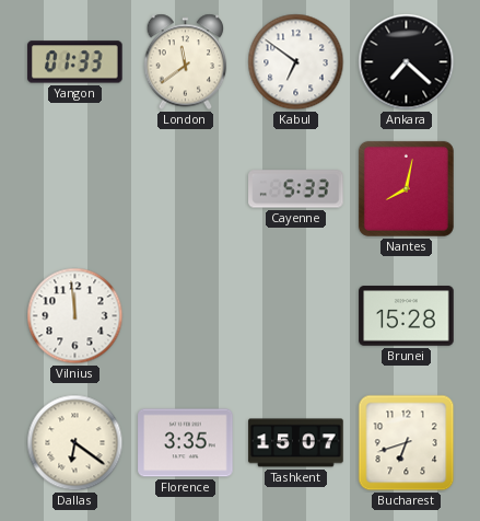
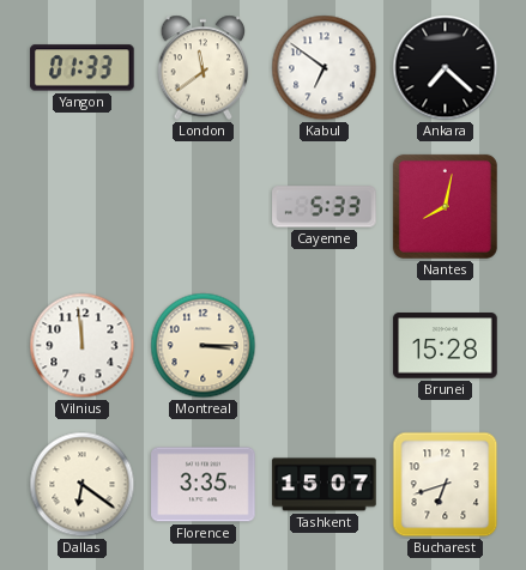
Montreal: none -> 3:15
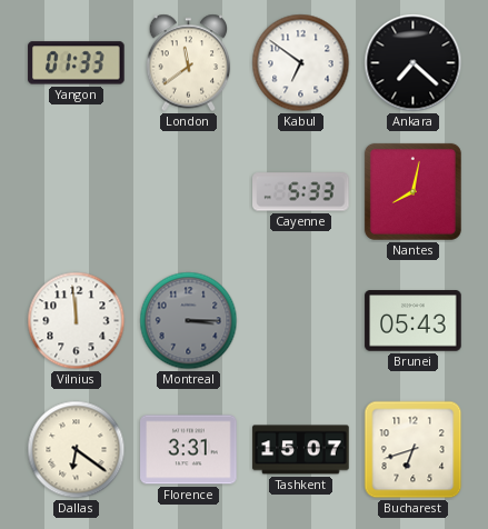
Montreal dial: cream -> grey
Brunei: 15:28 -> 05:43
Florence: 3:35 -> 3:31
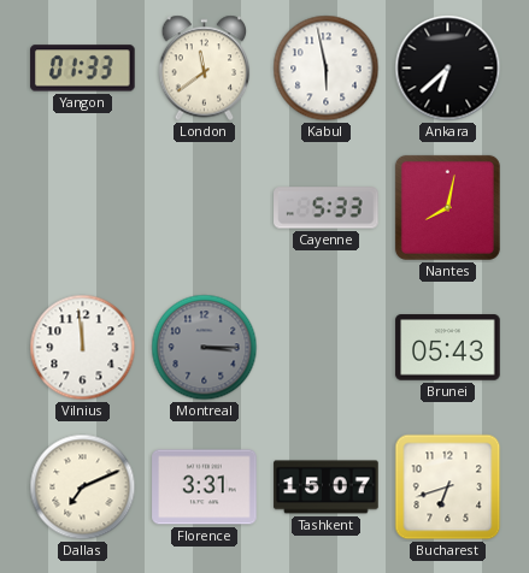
Kabul: 6:51 -> 5:58
Ankara: 7:22 -> 6:38
Dallas: 6:21 -> 7:11
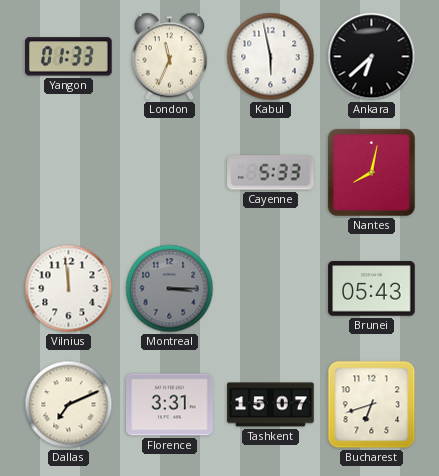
London: 11:39 -> 11:34
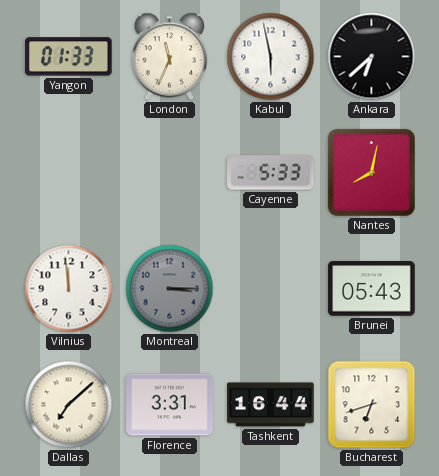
Dallas: 7:11 -> 7:08
Tashkent: 15:07 -> 16:44
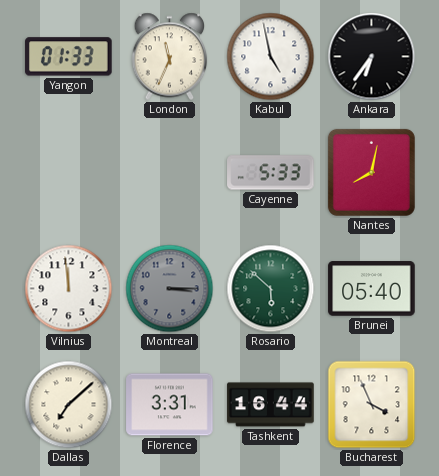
Kabul: 5:58 -> 4:58
Ankara: 6:38 -> 6:36
Rosario: none -> 5:52
Brunei: 05:43 -> 05:40
Bucharest: 6:42 -> 3:56
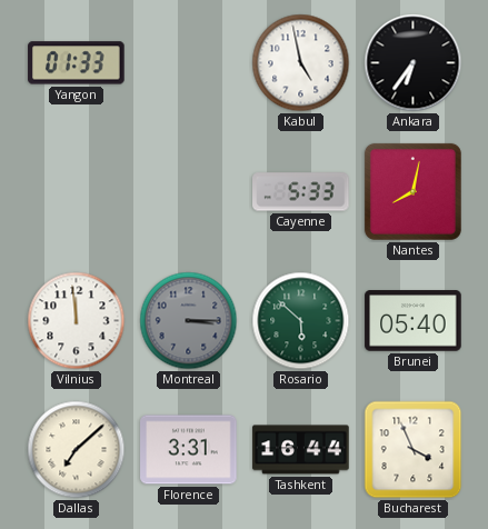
London: 11:34 -> none
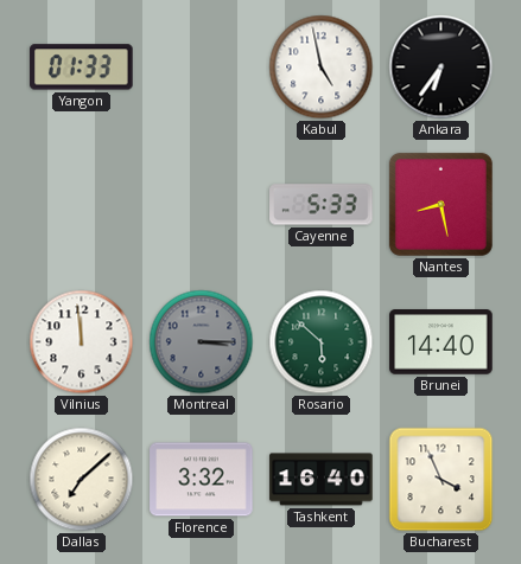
Nantes: 8:02 -> 8:28
Brunei: 05:40 -> 14:40
Florence: 3:31 -> 3:32
Tashkent: 16:44 -> 16:40
